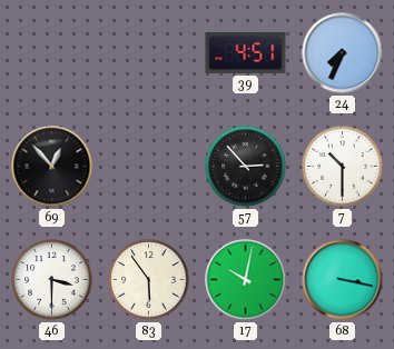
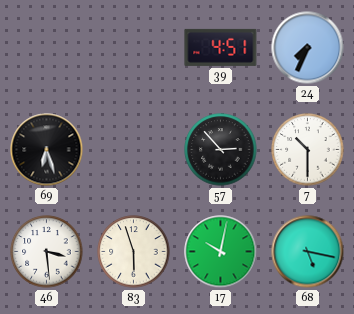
69: 12:53 -> 6:27
46: 3:30 -> 3:29
83: 5:54 -> 5:57
68: 3:17 -> 5:17
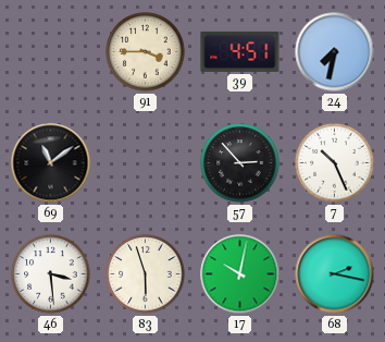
91: none -> 3:45
24: 7:34 -> 7:32
69: 6:27 -> 11:09
7: 10:30 -> 10:26
68: 5:17 -> 2:17
